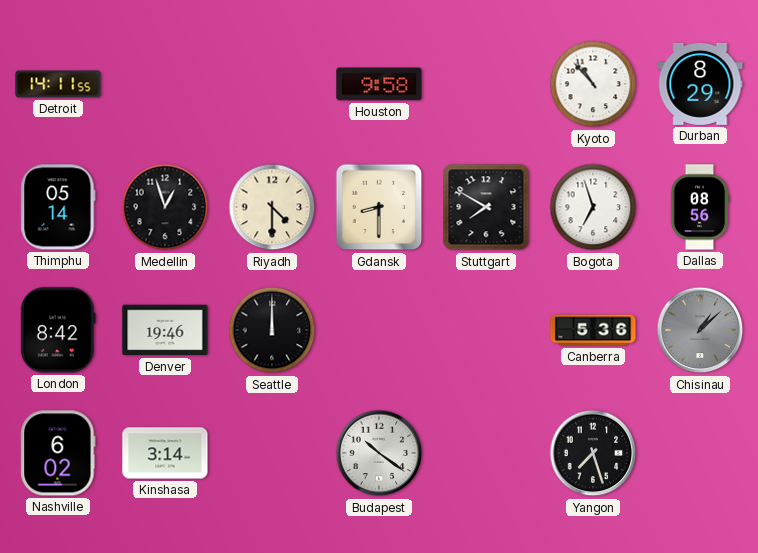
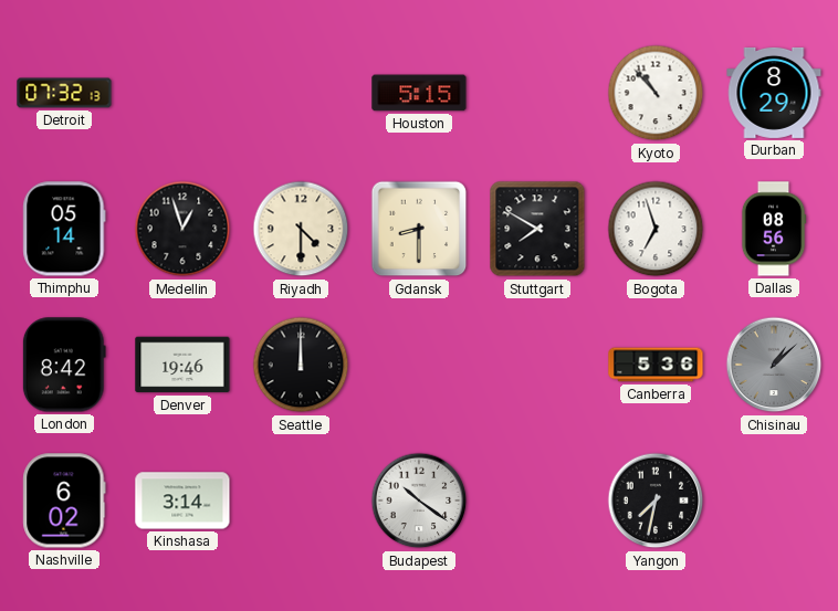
Detroit: 14:11 -> 07:32
Houston: 9:58 -> 5:15
Yangon: 7:27 -> 7:32
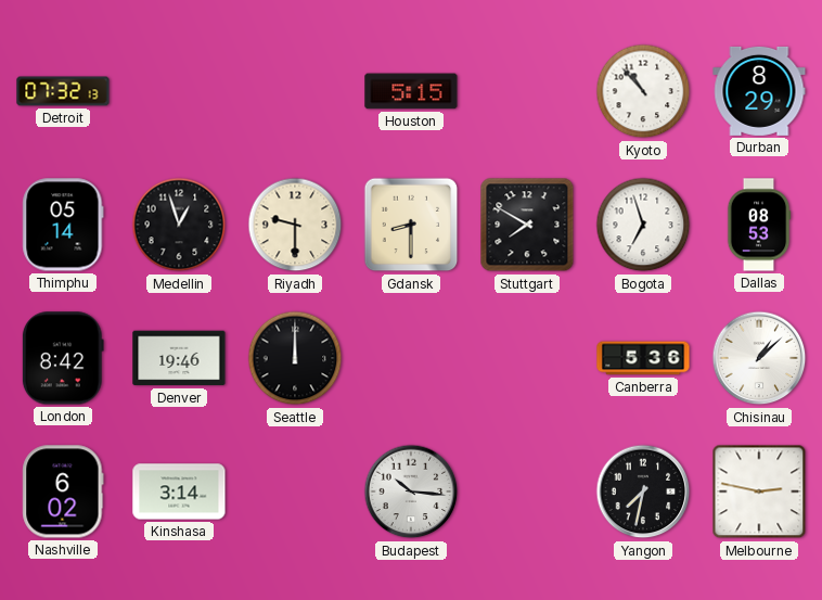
Riyadh: 4:30 -> 9:30
Dallas: 08:56 -> 08:53
Chisinau dial: grey -> white
Budapest: 10:21 -> 10:16
Melbourne: none -> 2:47
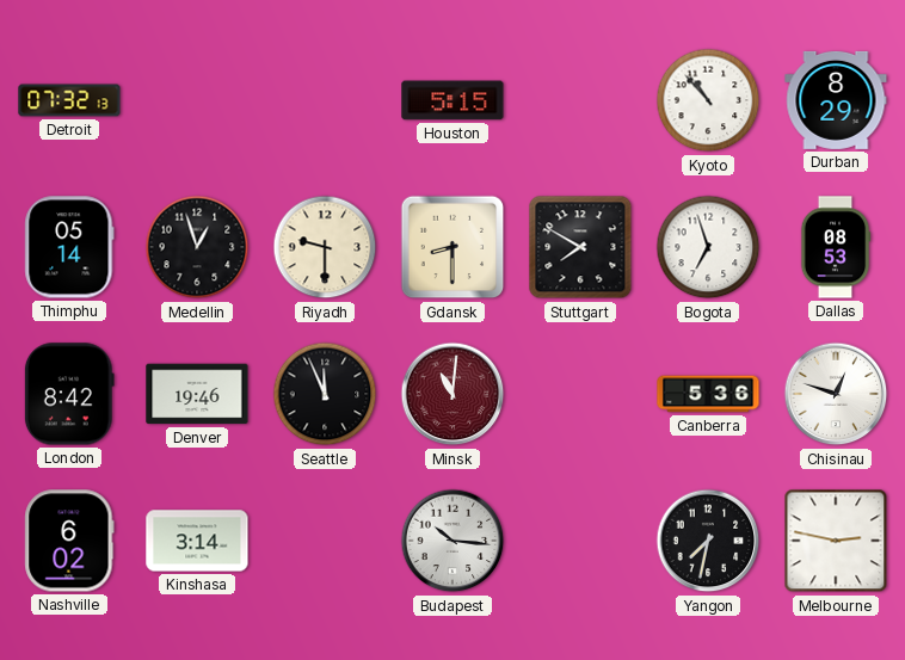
Seattle: 12:00 -> 11:56
Minsk: none -> 11:01
Chisinau: 1:08 -> 12:48
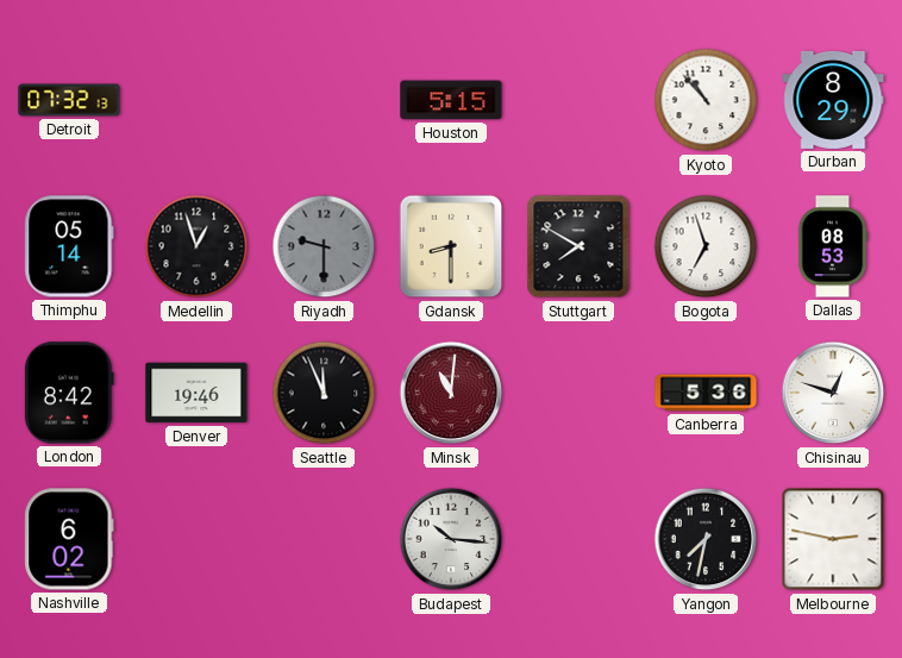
Riyadh dial: cream -> grey
Kinshasa: 3:14 -> none
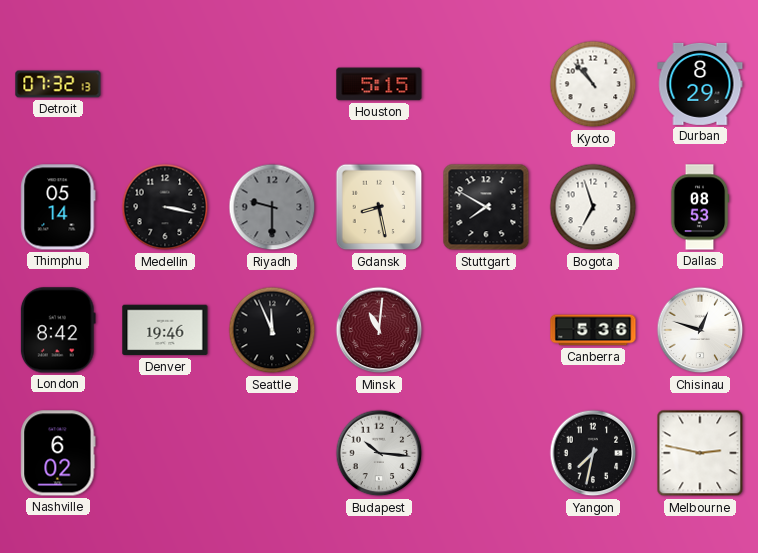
Medellin: 12:57 -> 3:17
Gdansk: 8:30 -> 8:28
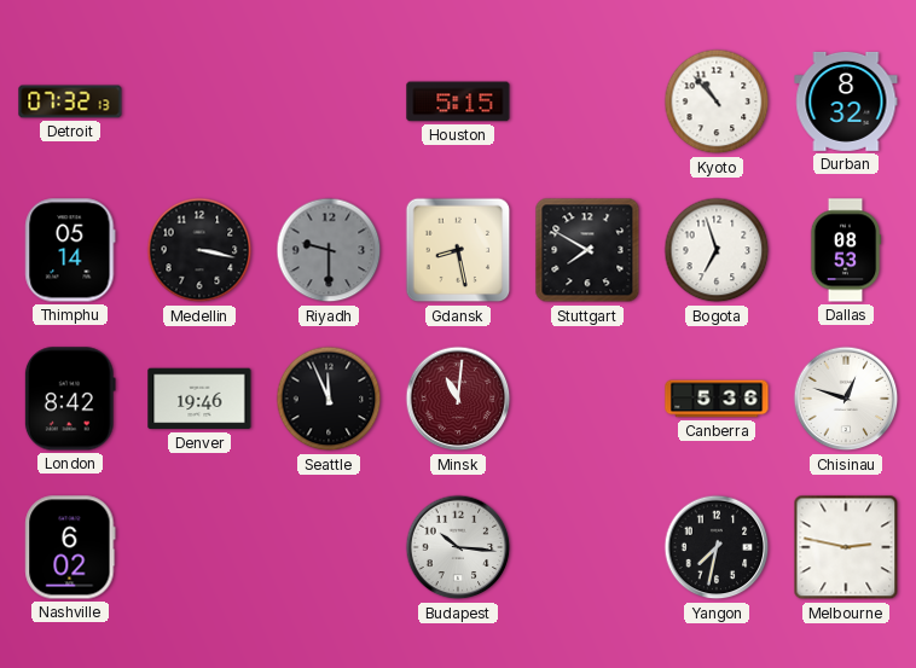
Durban: 8:29 -> 8:32
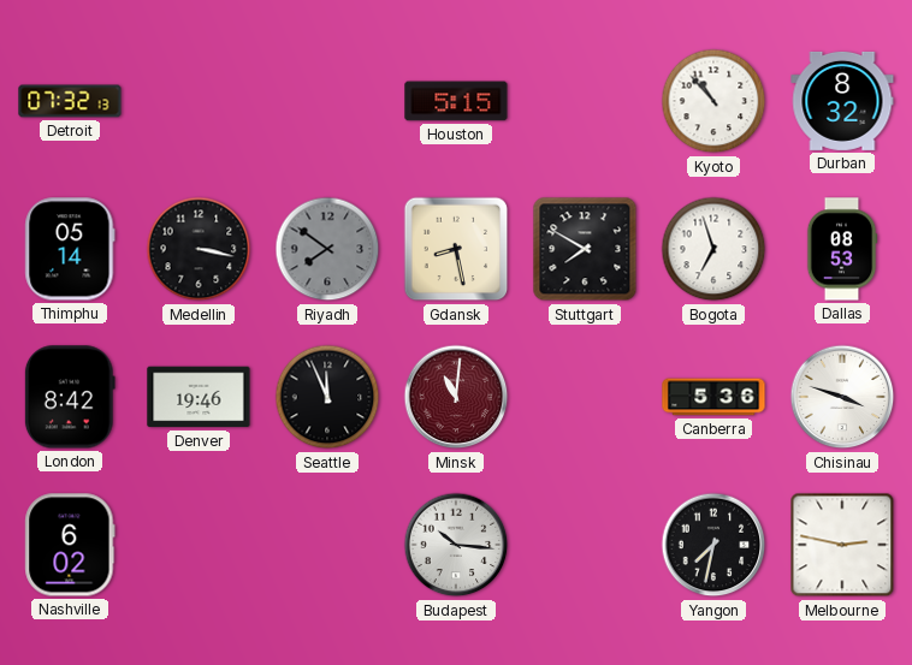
Riyadh: 9:30 -> 7:51
Chisinau: 12:48 -> 3:48
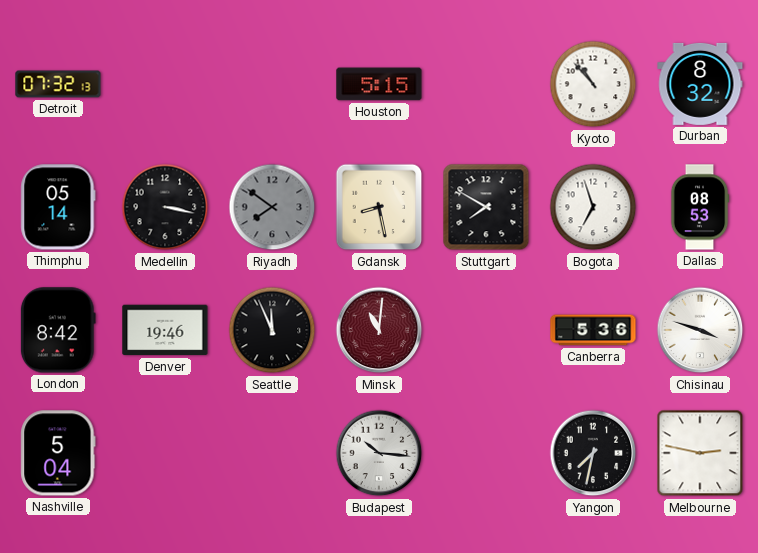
Nashville: 6:02 -> 5:04
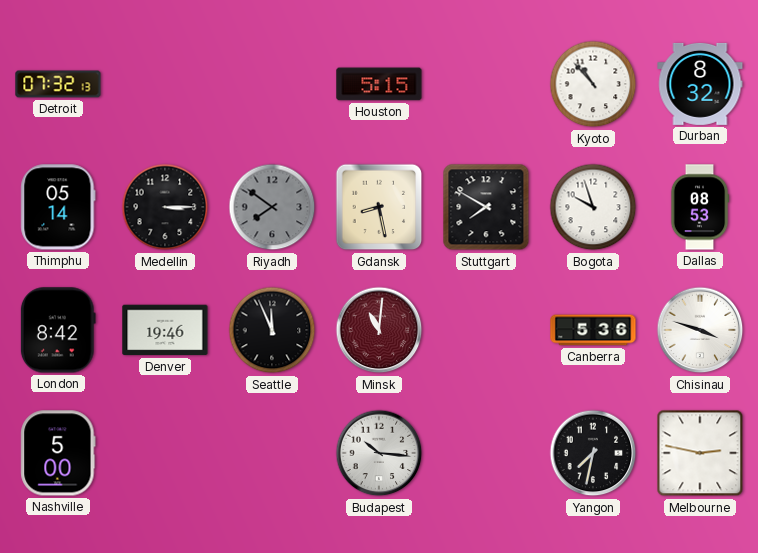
Medellin: 3:17 -> 3:15
Bogota: 6:57 -> 9:57
Nashville: 5:04 -> 5:00
